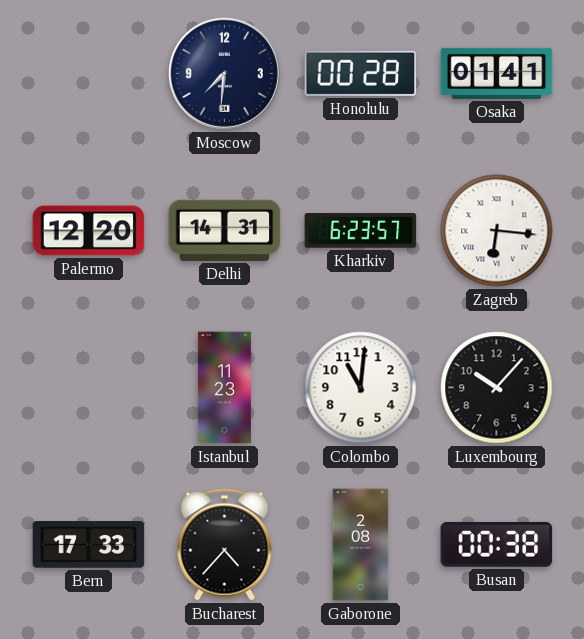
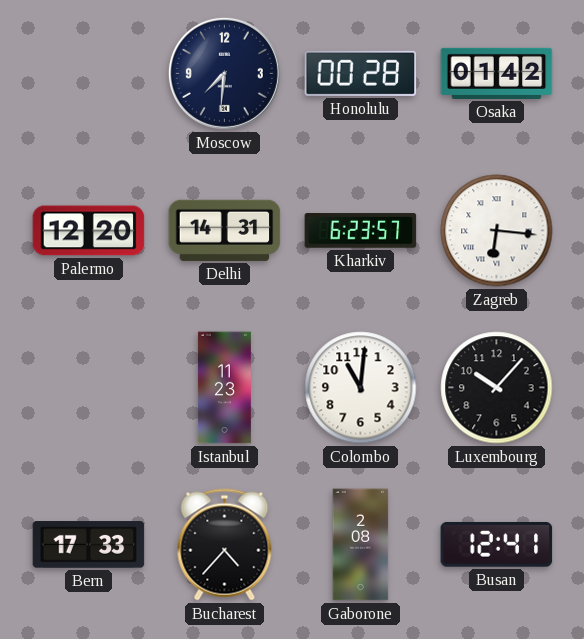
Osaka: 01:41 -> 01:42
Busan: 00:38 -> 12:41
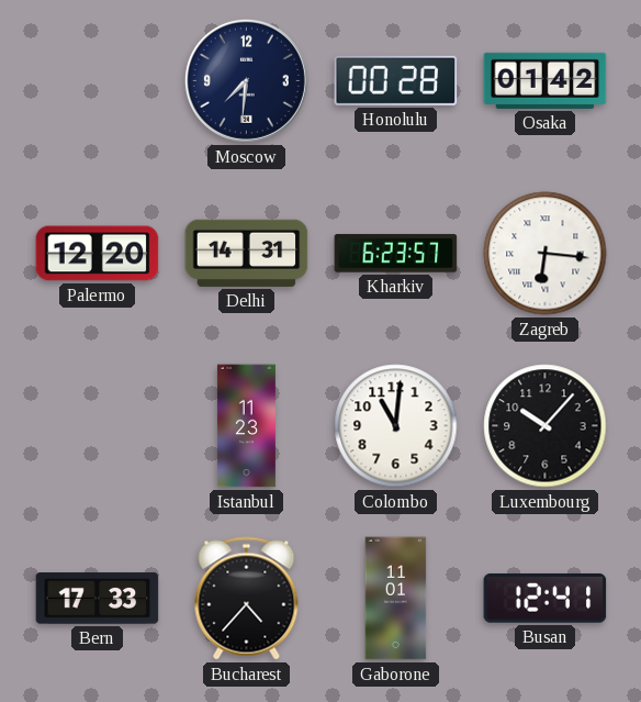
Gaborone: 2:08 -> 11:01
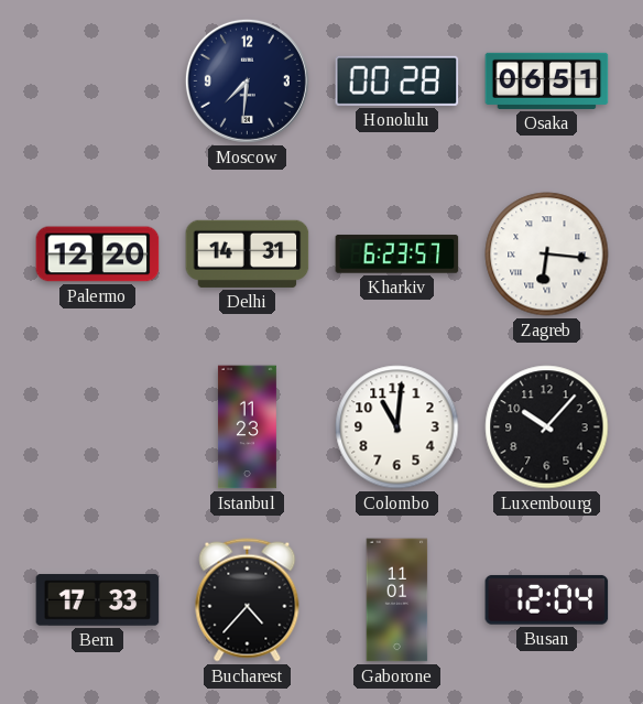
Osaka: 01:42 -> 06:51
Busan: 12:41 -> 12:04
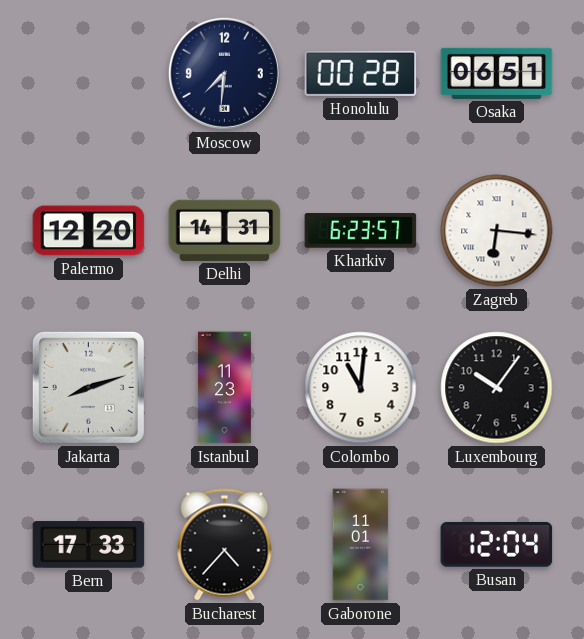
Jakarta: none -> 8:12
Luxembourg: 10:07 -> 10:06
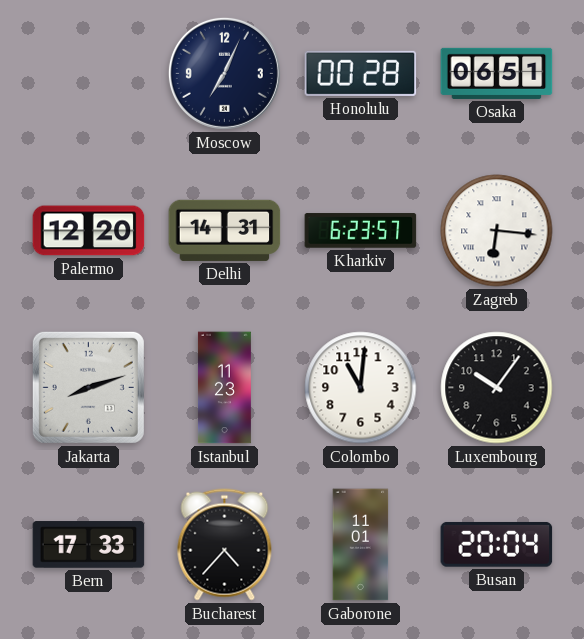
Moscow: 7:31 -> 7:04
Busan: 12:04 -> 20:04
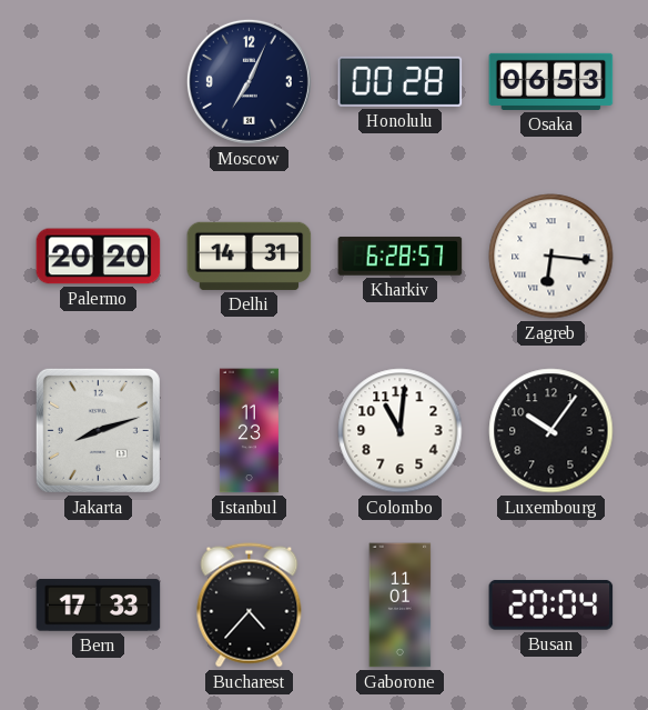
Osaka: 06:51 -> 06:53
Palermo: 12:20 -> 20:20
Kharkiv: 6:23 -> 6:28
